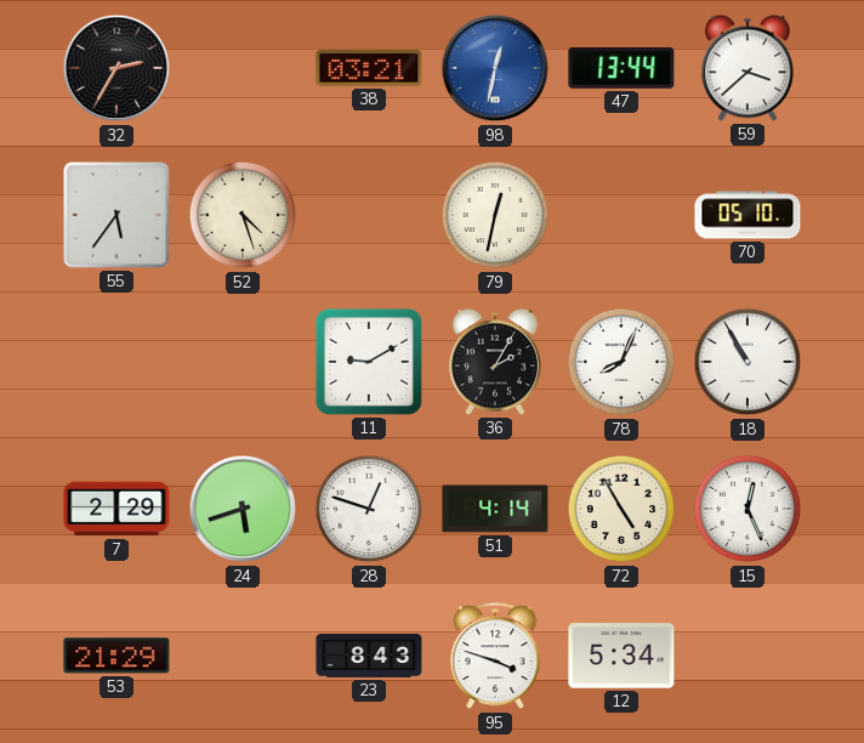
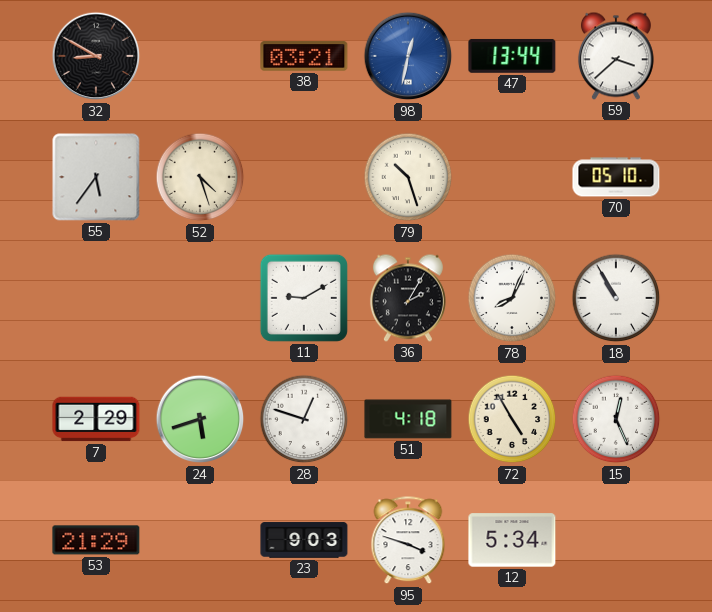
32: 2:35 -> 8:50
79: 12:32 -> 10:27
51: 4:14 -> 4:18
23: 8:43 -> 9:03
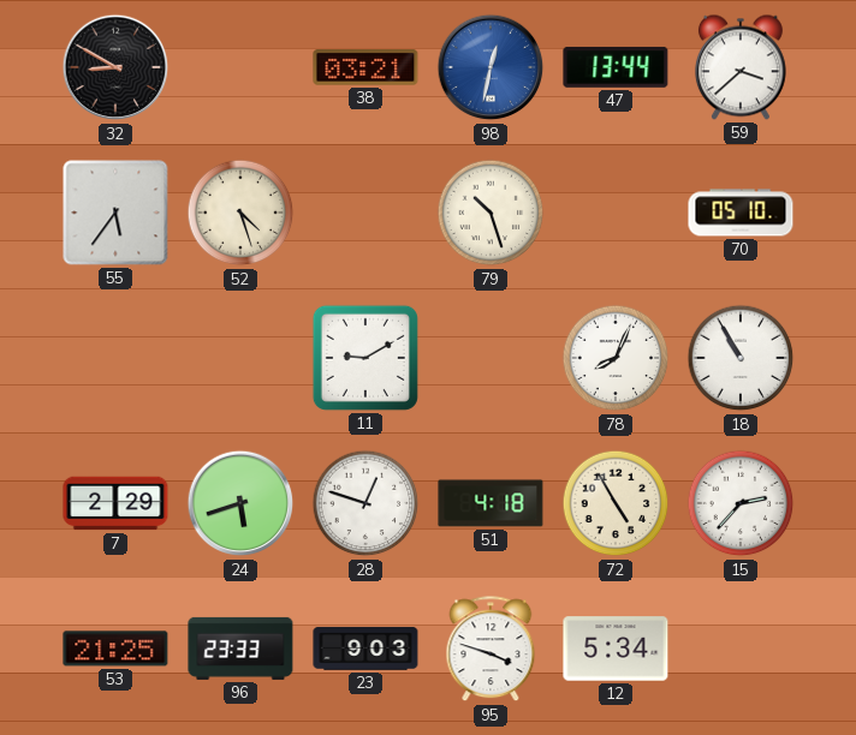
36: 2:05 -> none
15: 12:26 -> 2:37
53: 21:29 -> 21:25
96: none -> 23:33
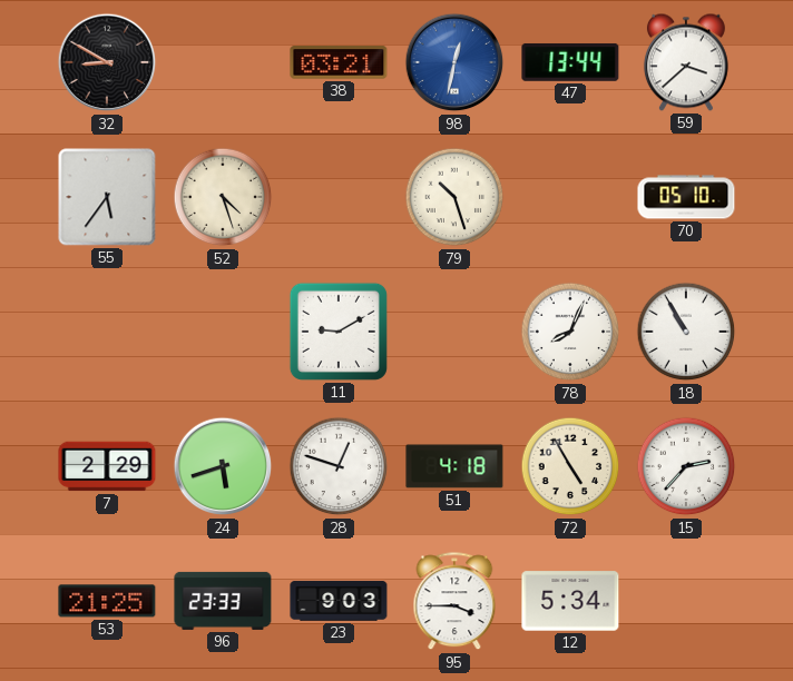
95: 3:48 -> 3:45
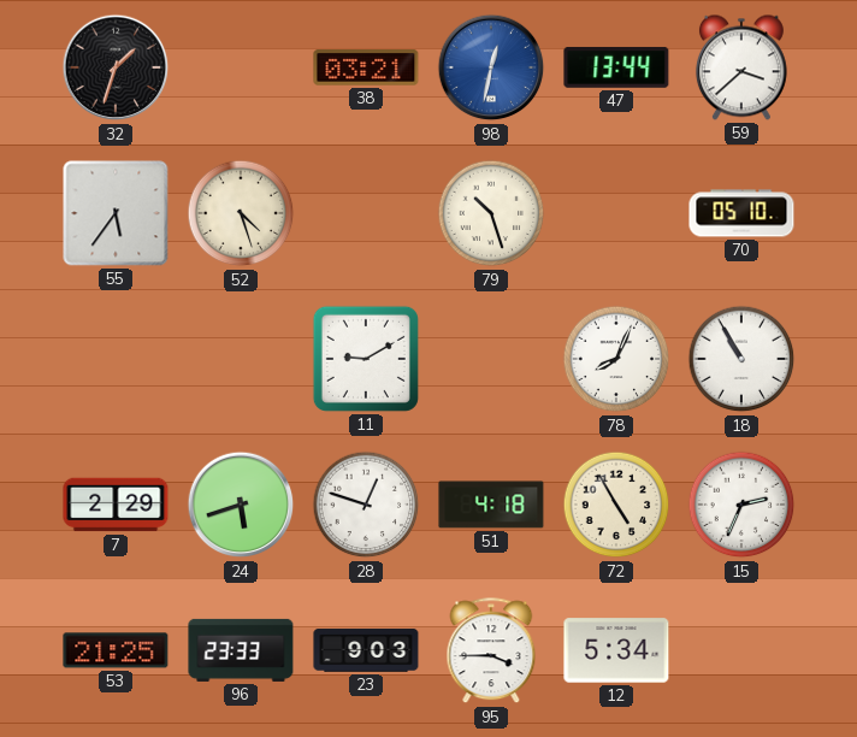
32: 8:50 -> 1:33
15: 2:37 -> 2:34
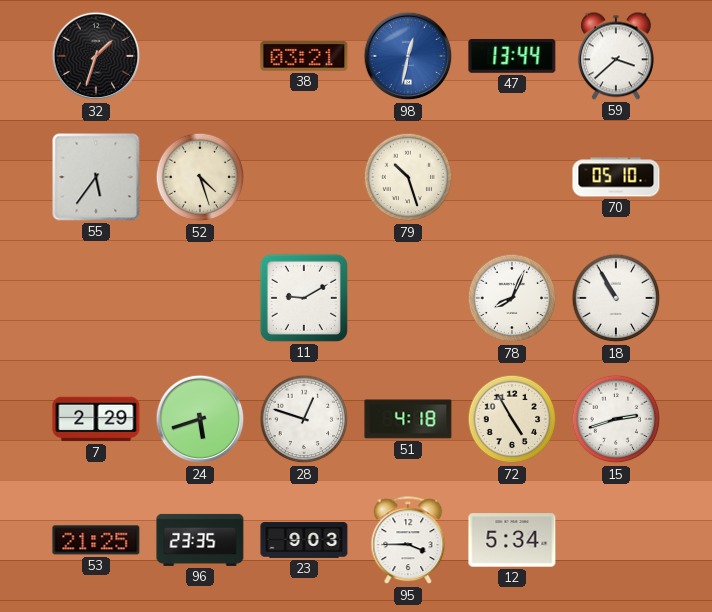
15: 2:34 -> 2:42
96: 23:33 -> 23:35
